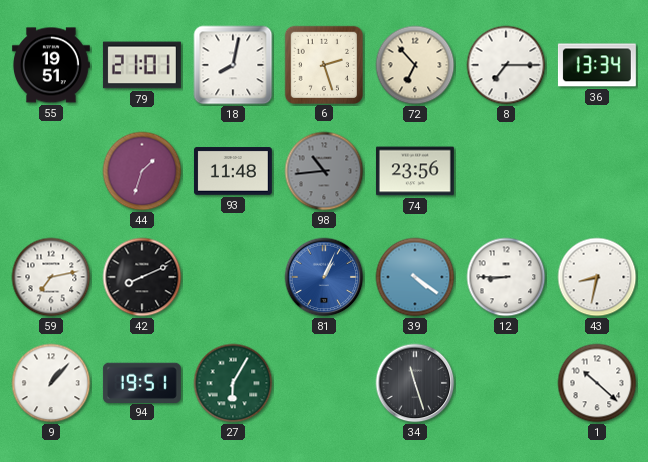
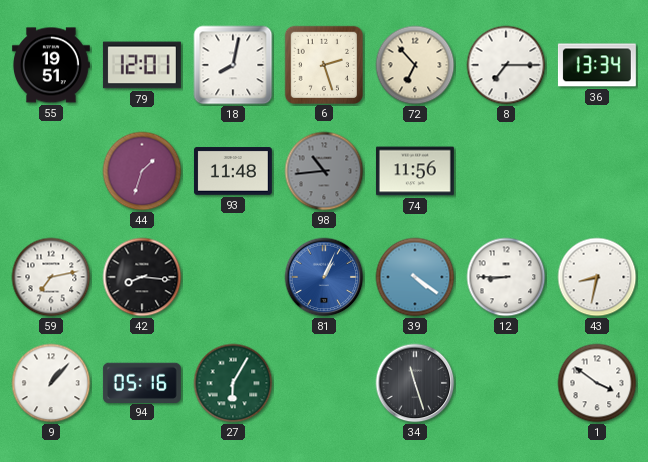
79: 21:01 -> 12:01
74: 23:56 -> 11:56
42: 8:11 -> 8:16
94: 19:51 -> 05:16
1: 10:22 -> 3:51
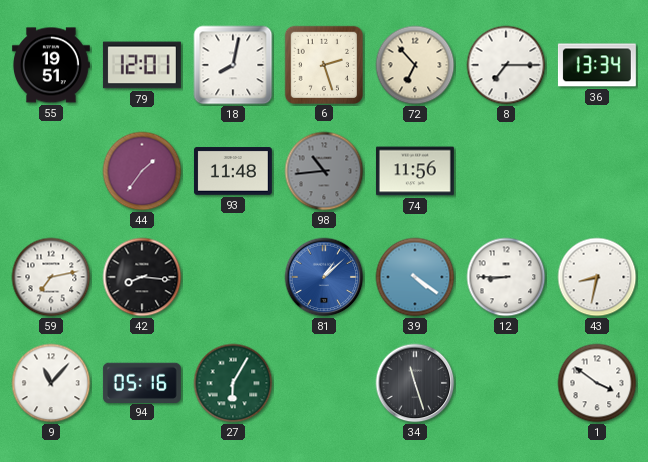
44: 1:33 -> 1:36
81: 1:04 -> 1:08
9: 1:07 -> 11:07
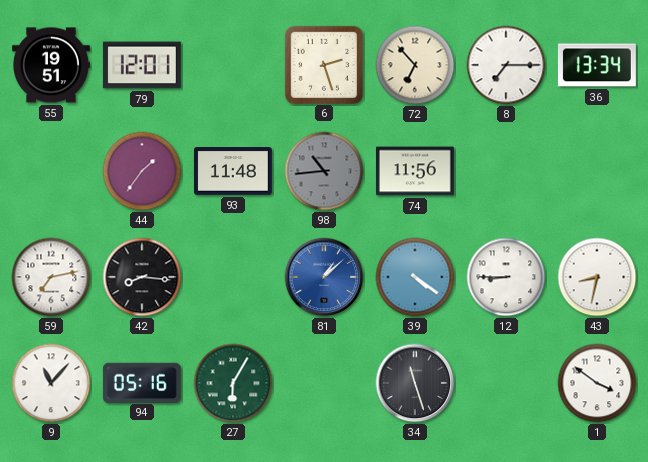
18: 8:02 -> none
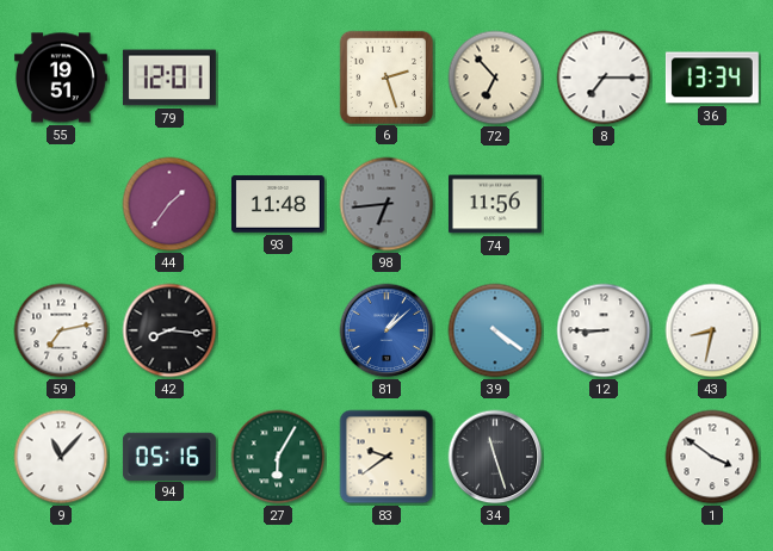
98: 10:44 -> 6:44
83: none -> 9:39
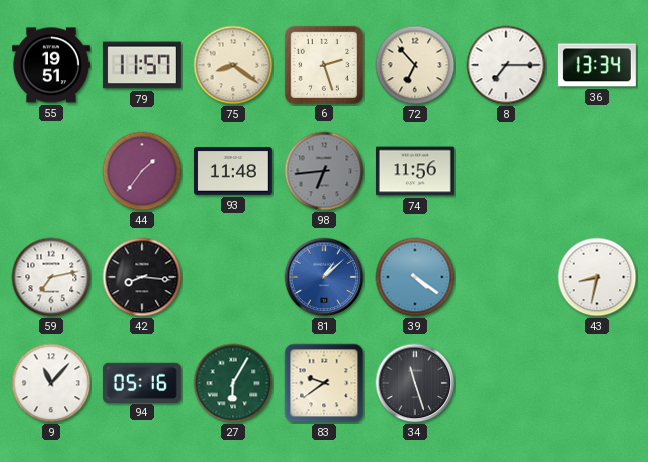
79: 12:01 -> 11:57
75: none -> 8:21
12: 8:45 -> none
1: 3:51 -> none
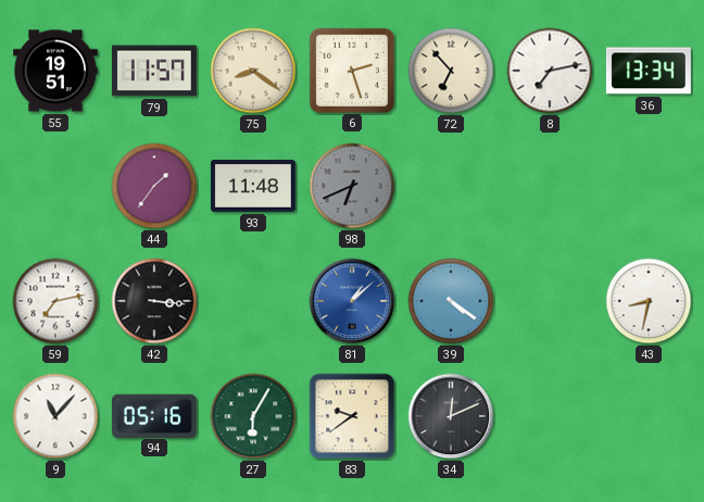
8: 7:15 -> 7:13
98: 6:44 -> 6:41
74: 11:56 -> none
42: 8:16 -> 3:16
34: 11:27 -> 12:11
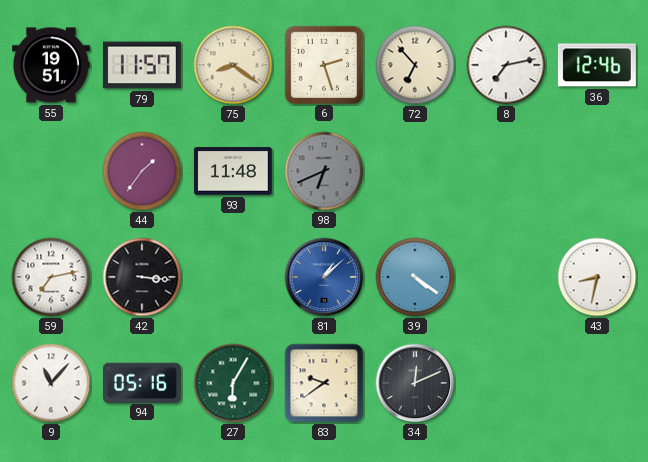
36: 13:34 -> 12:46
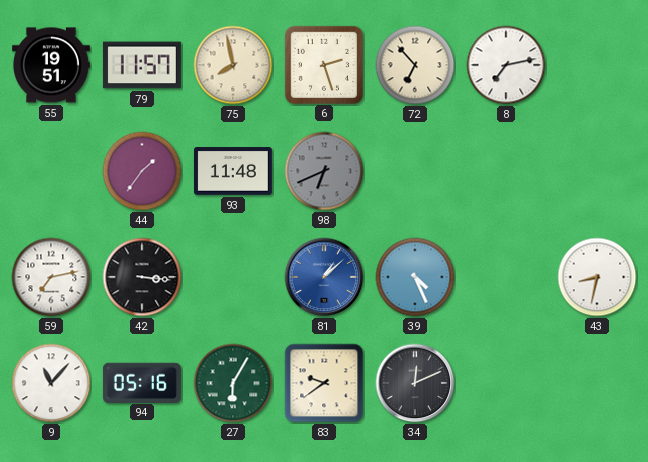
75: 8:21 -> 7:58
36: 12:46 -> none
39: 4:21 -> 4:26
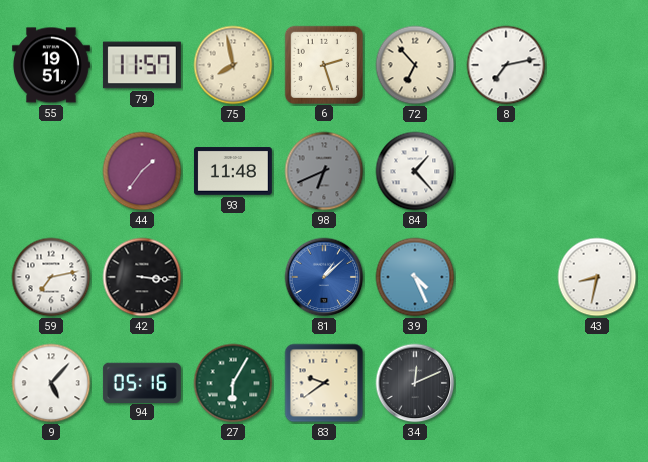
84: none -> 1:23
9: 11:07 -> 5:07
